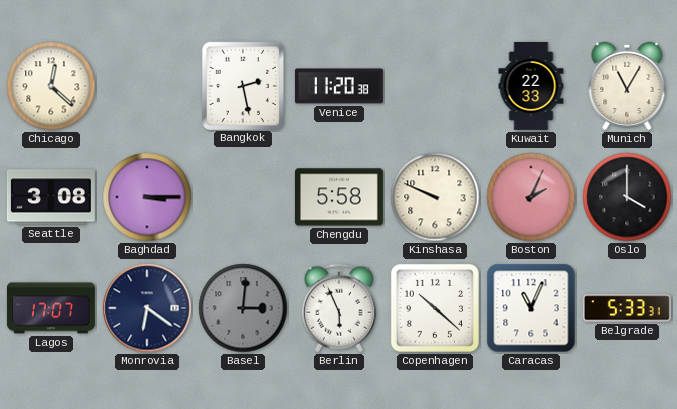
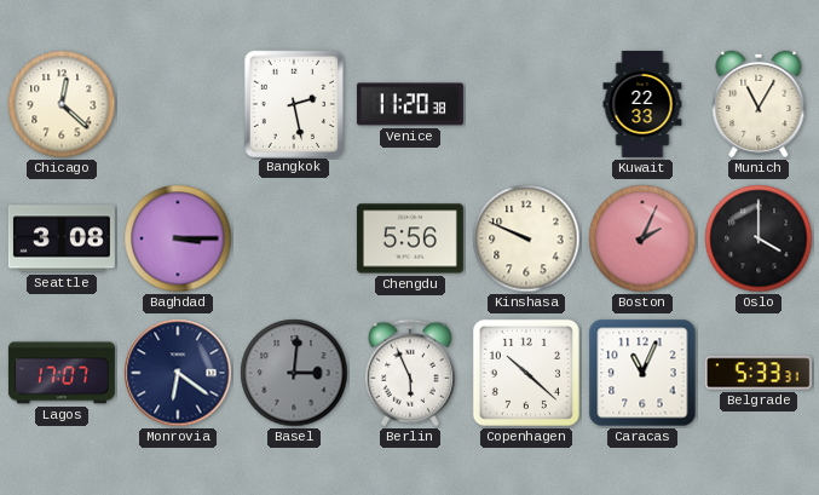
Chengdu: 5:58 -> 5:56
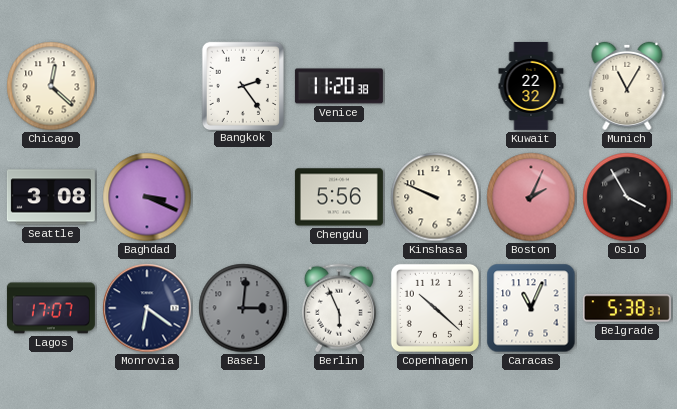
Bangkok: 2:28 -> 2:24
Kuwait: 22:33 -> 22:32
Baghdad: 3:15 -> 3:19
Oslo: 4:00 -> 3:55
Belgrade: 5:33 -> 5:38
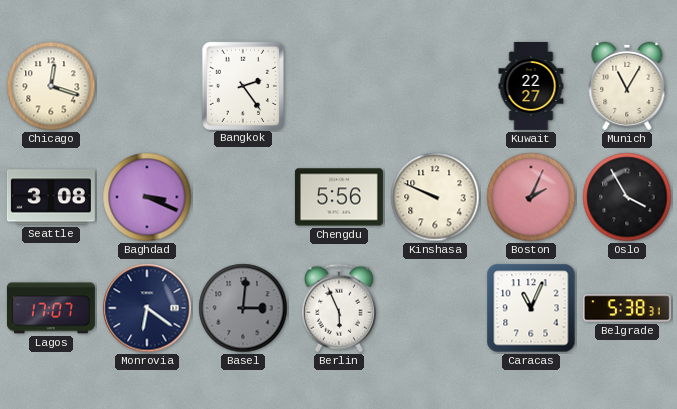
Chicago: 12:22 -> 12:18
Venice: 11:20 -> none
Kuwait: 22:32 -> 22:27
Copenhagen: 10:22 -> none
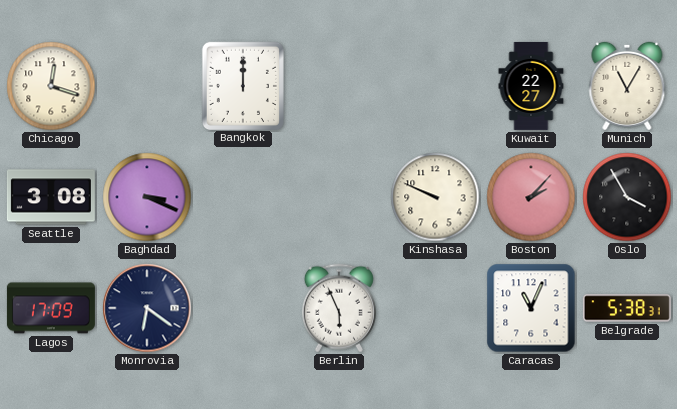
Bangkok: 2:24 -> 12:00
Chengdu: 5:56 -> none
Boston: 2:04 -> 2:07
Lagos: 17:07 -> 17:09
Basel: 3:01 -> none
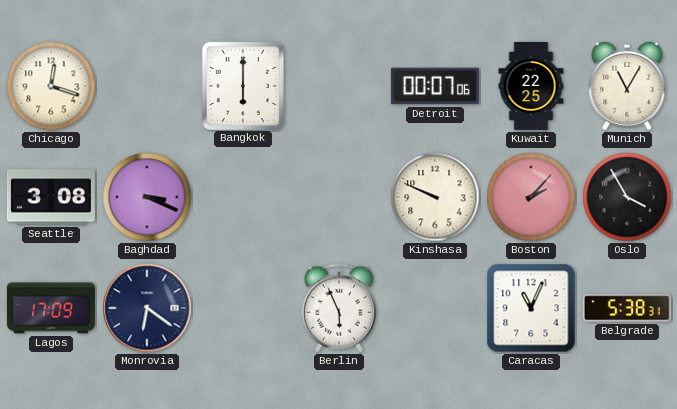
Bangkok: 12:00 -> 6:00
Detroit: none -> 00:07
Kuwait: 22:27 -> 22:25
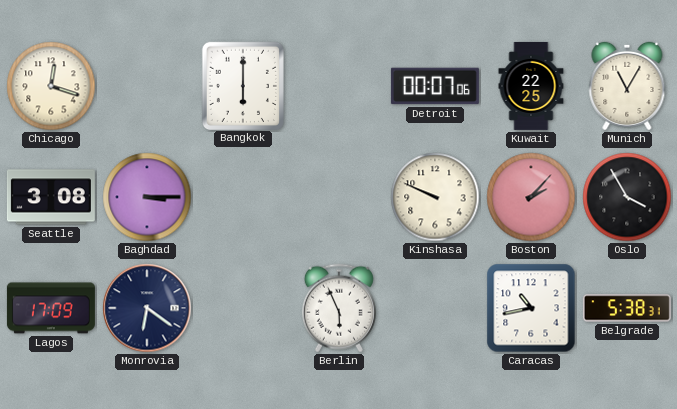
Baghdad: 3:19 -> 3:15
Caracas: 11:04 -> 10:43
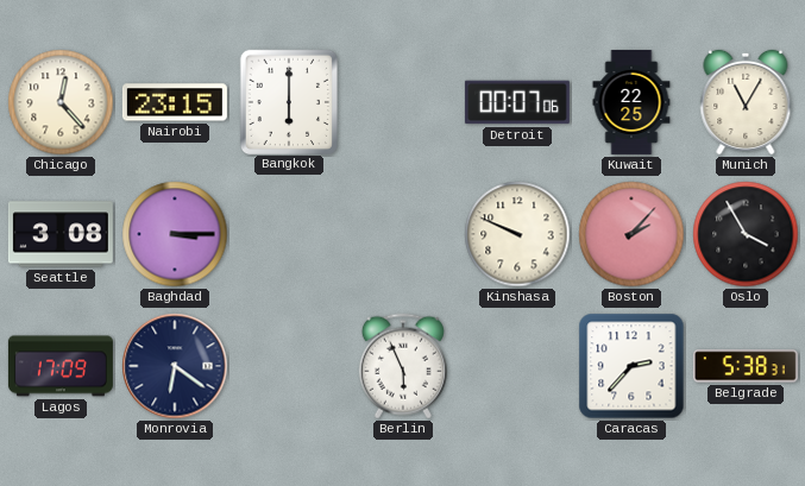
Chicago: 12:18 -> 12:23
Nairobi: none -> 23:15
Caracas: 10:43 -> 2:37
